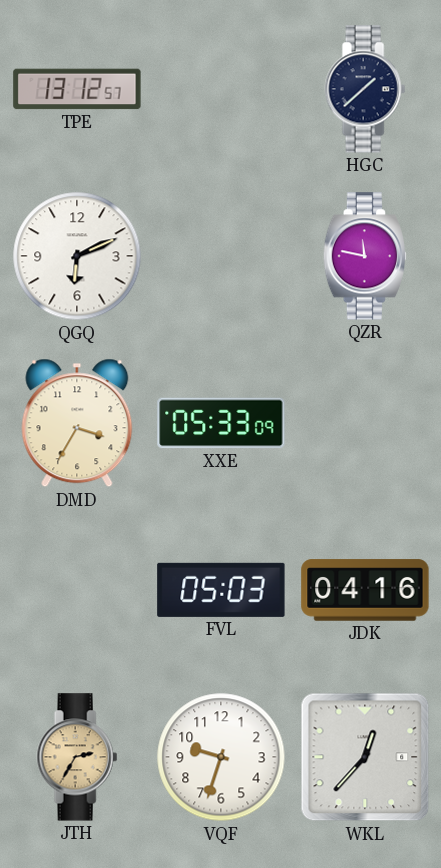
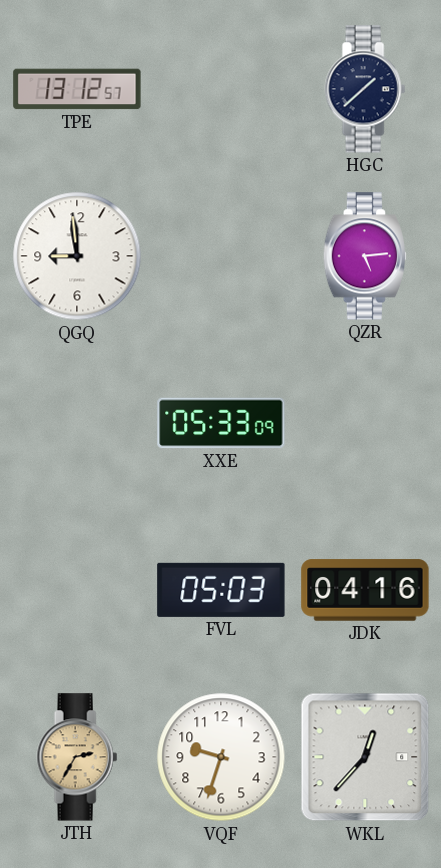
QGQ: 6:11 -> 8:59
QZR: 11:47 -> 5:14
DMD: 3:35 -> none
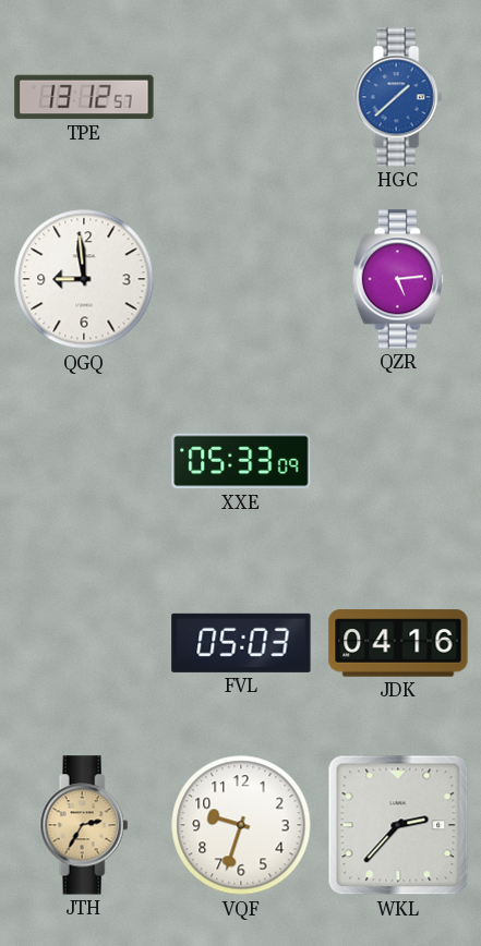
HGC dial: navy -> blue
WKL: 12:37 -> 2:37
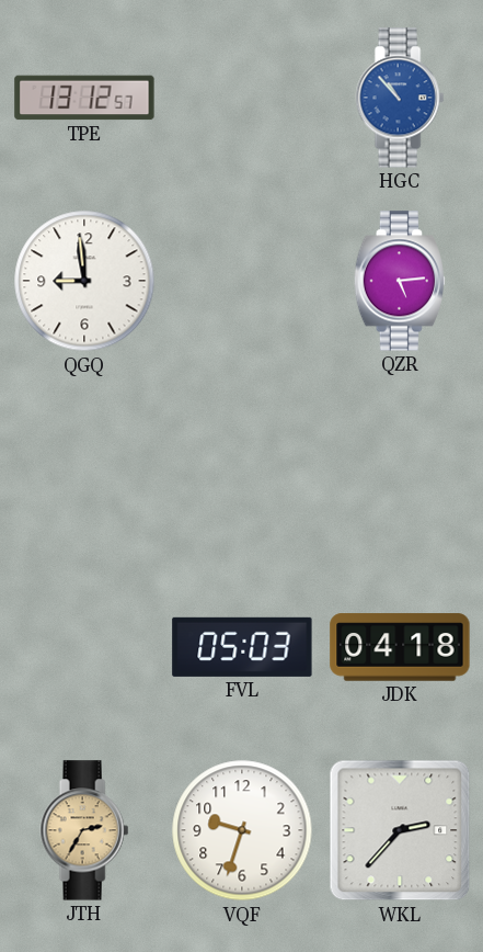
HGC: 1:38 -> 10:53
XXE: 05:33 -> none
JDK: 04:16 -> 04:18
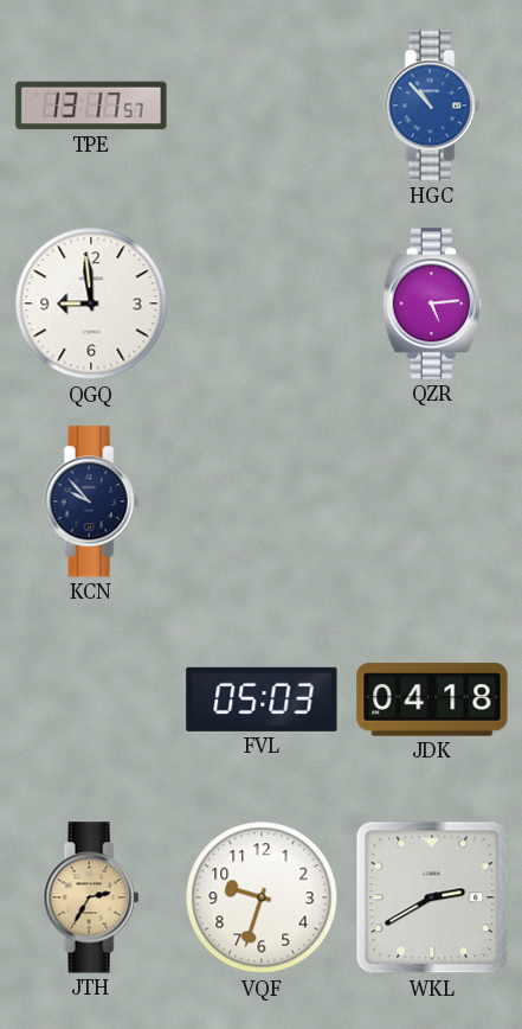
TPE: 13:12 -> 13:17
KCN: none -> 9:53
WKL: 2:37 -> 2:40
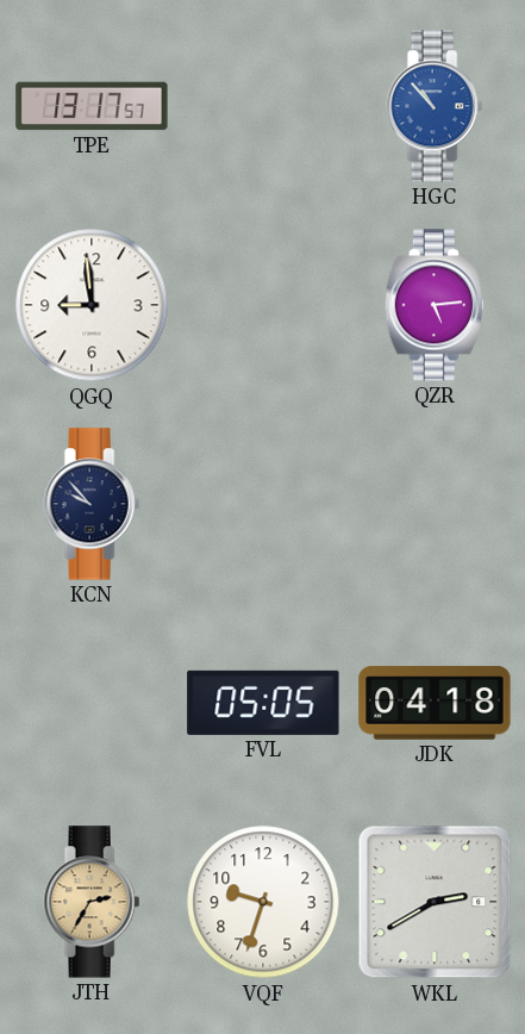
FVL: 05:03 -> 05:05
